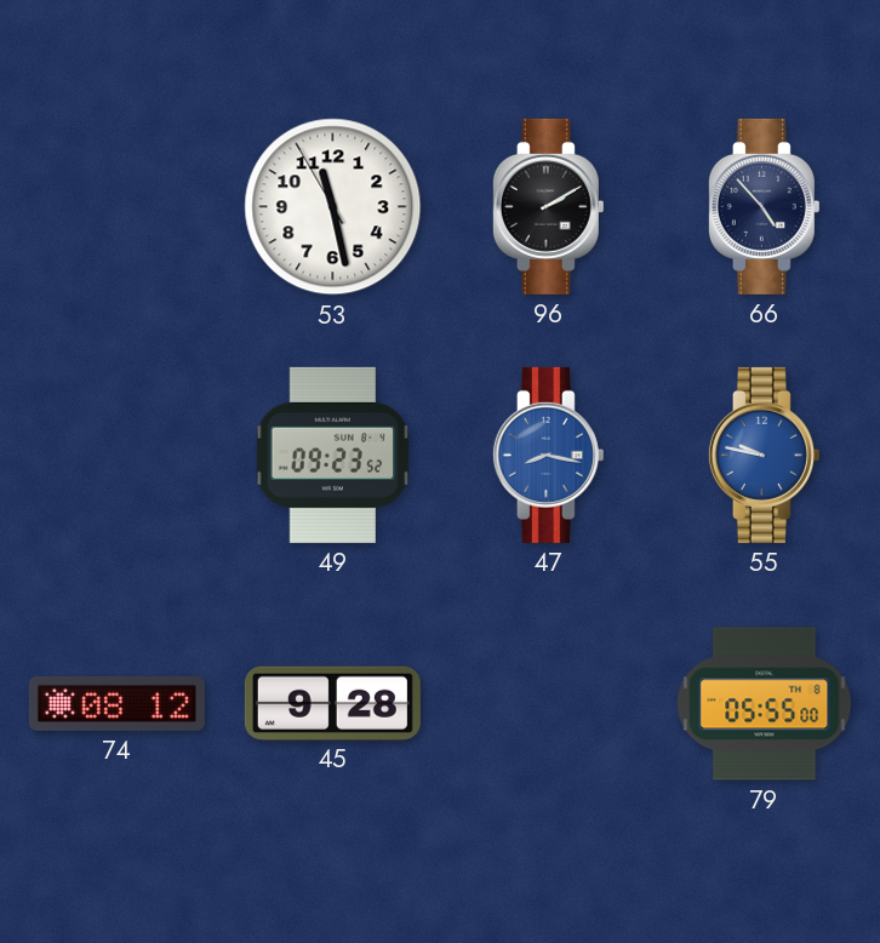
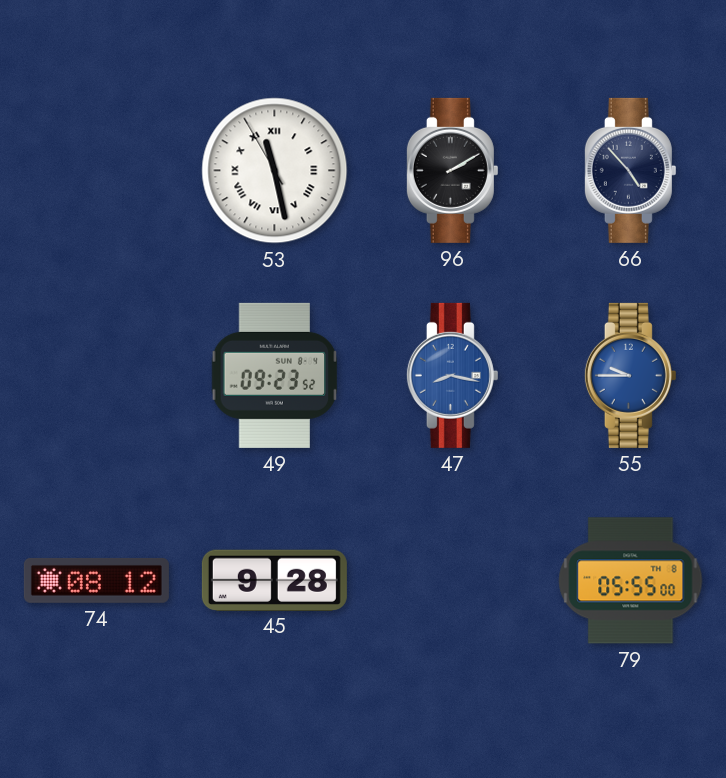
53 numerals: Arabic -> Roman
55: 9:47 -> 9:45
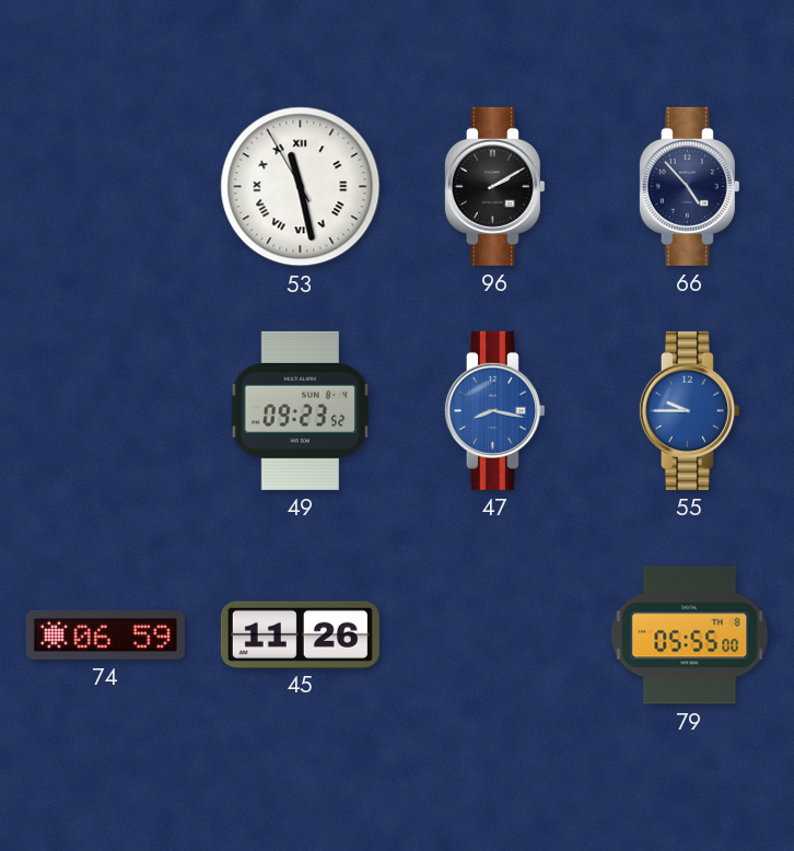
74: 08:12 -> 06:59
45: 9:28 -> 11:26
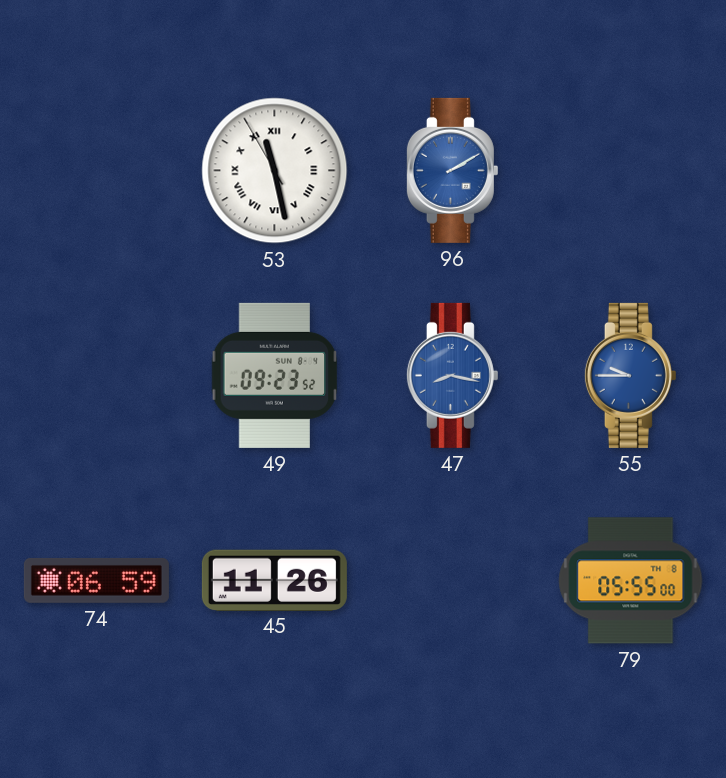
96 dial: black -> blue
66: 4:53 -> none
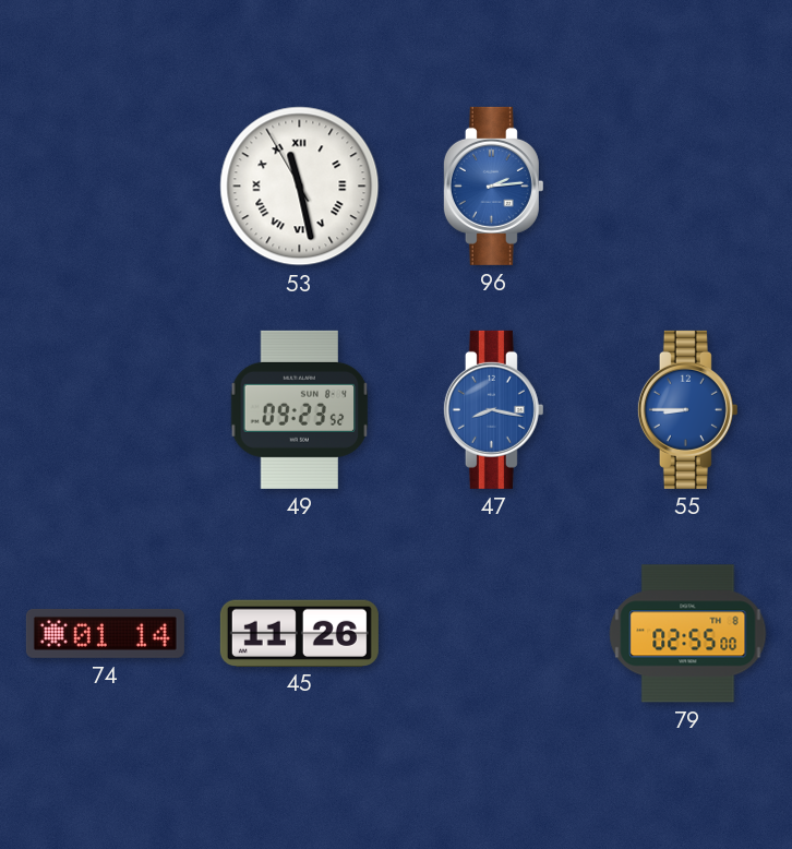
96: 2:10 -> 2:14
55: 9:45 -> 8:45
74: 06:59 -> 01:14
79: 05:55 -> 02:55
